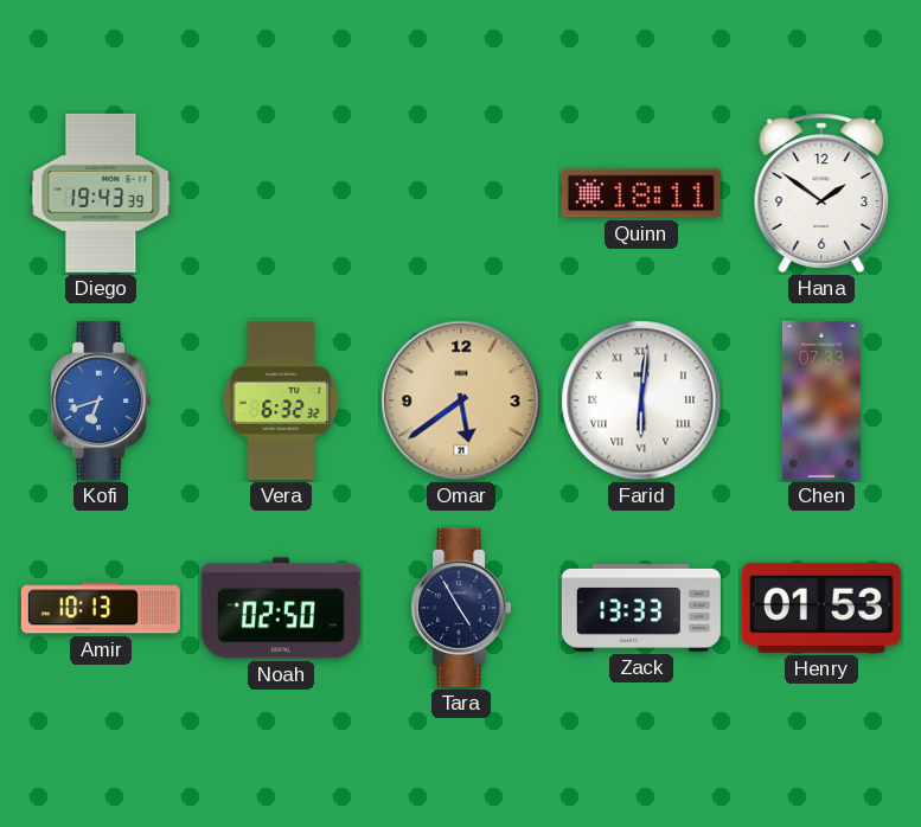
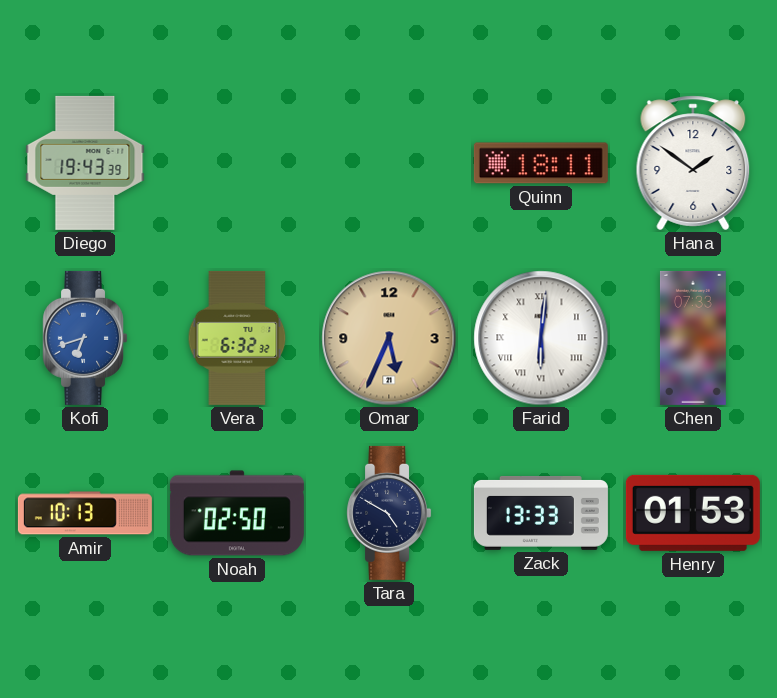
Omar: 5:39 -> 5:34
Tara: 4:55 -> 4:50
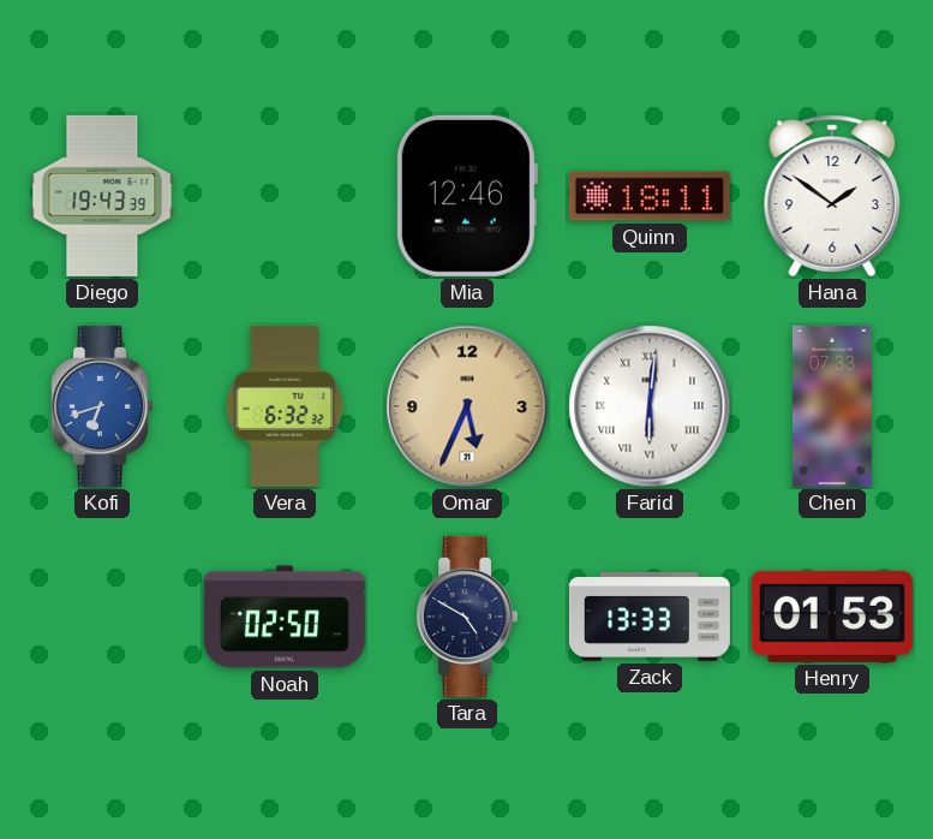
Mia: none -> 12:46
Amir: 10:13 -> none
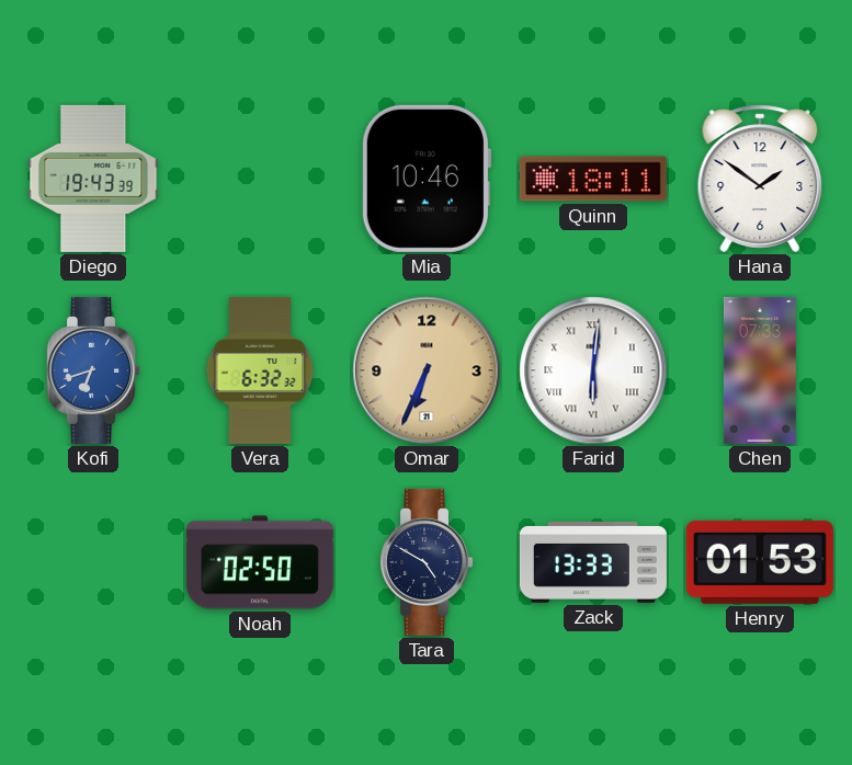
Mia: 12:46 -> 10:46
Omar: 5:34 -> 6:34
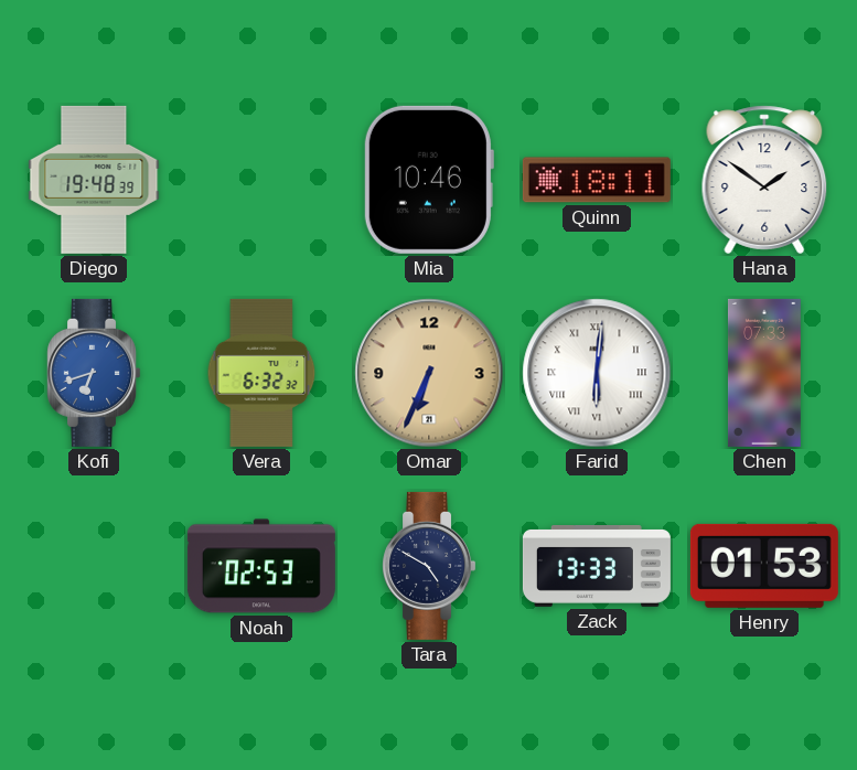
Diego: 19:43 -> 19:48
Noah: 02:50 -> 02:53
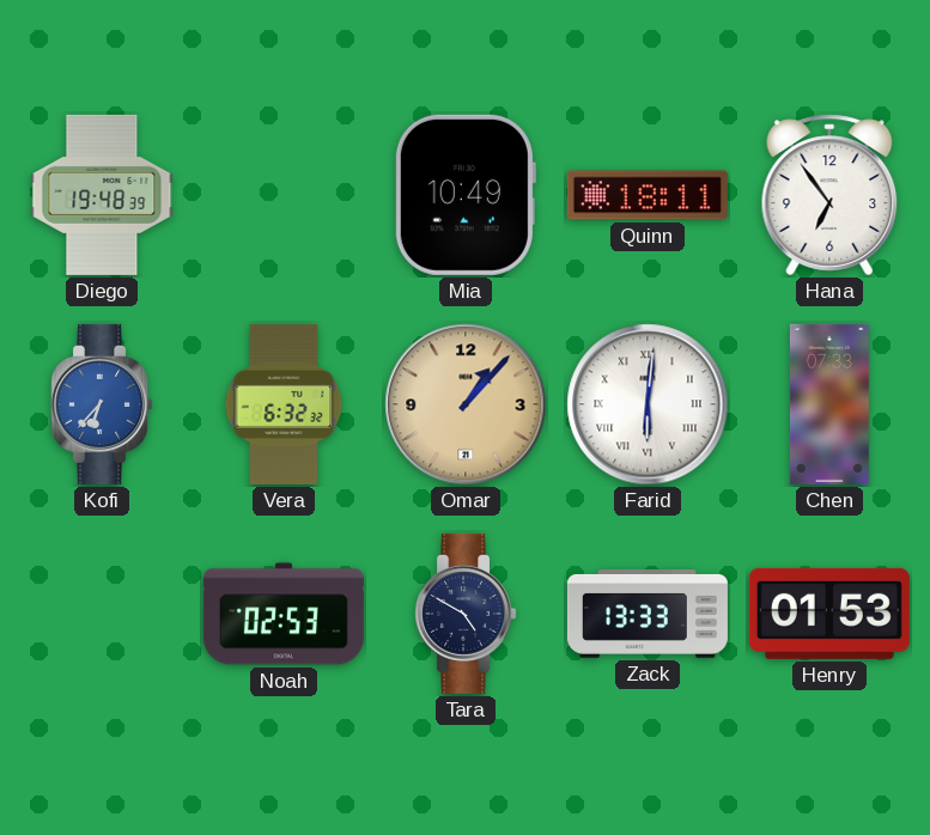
Mia: 10:46 -> 10:49
Hana: 1:51 -> 6:54
Kofi: 6:42 -> 6:37
Omar: 6:34 -> 1:07
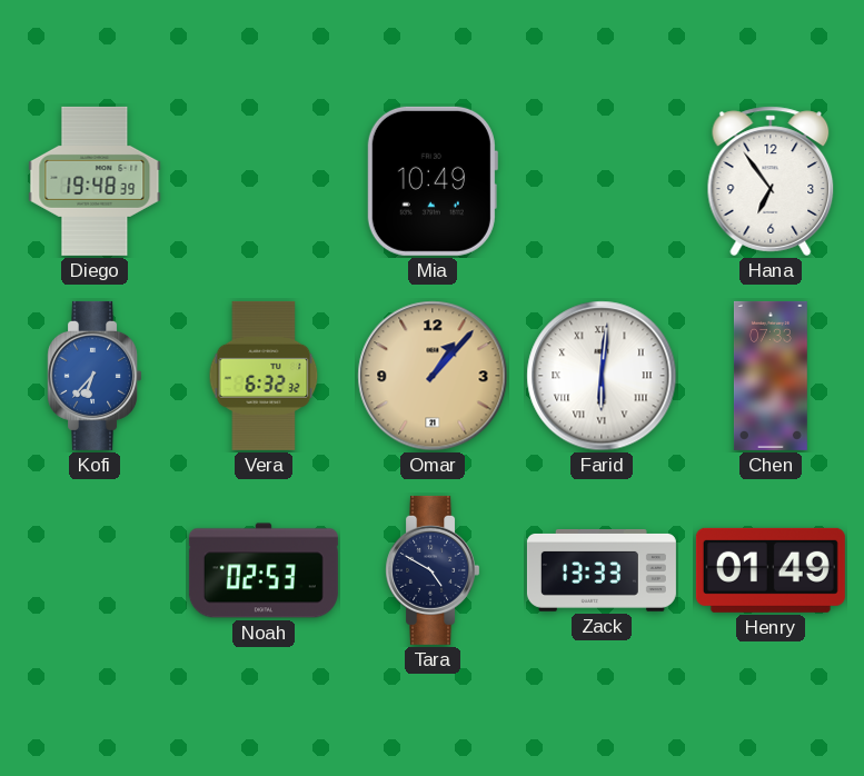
Quinn: 18:11 -> none
Henry: 01:53 -> 01:49
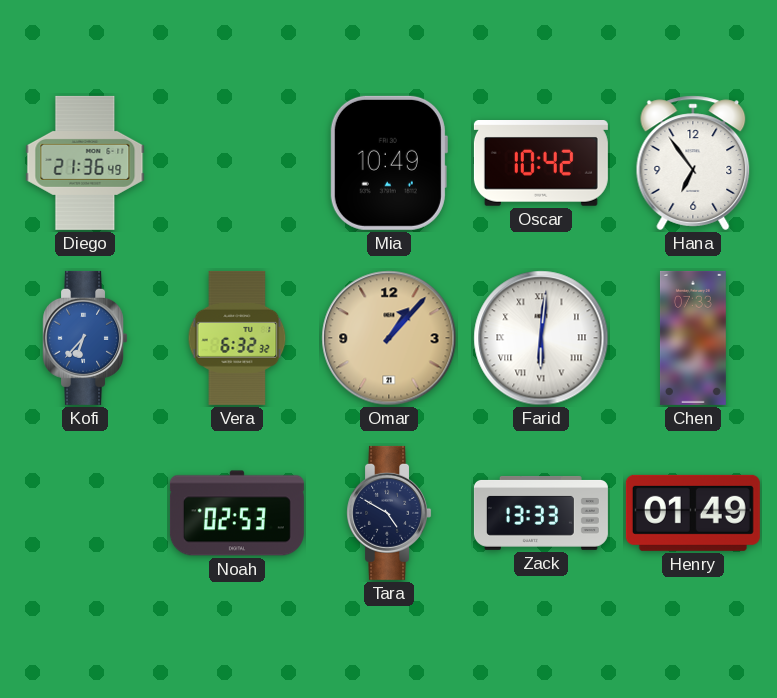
Diego: 19:48 -> 21:36
Oscar: none -> 10:42
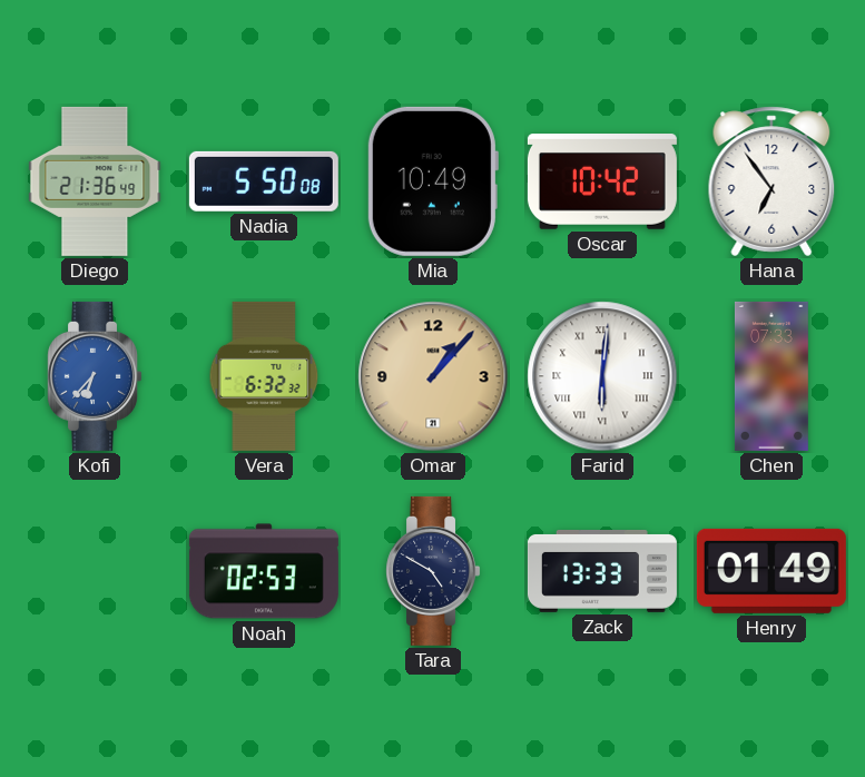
Nadia: none -> 5:50
